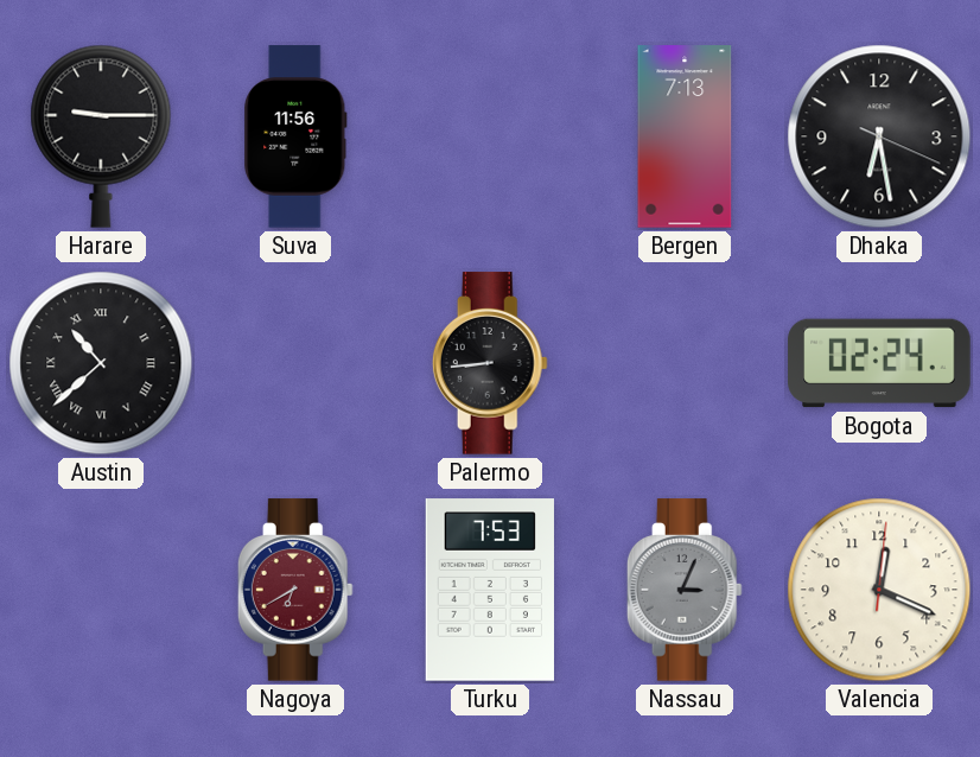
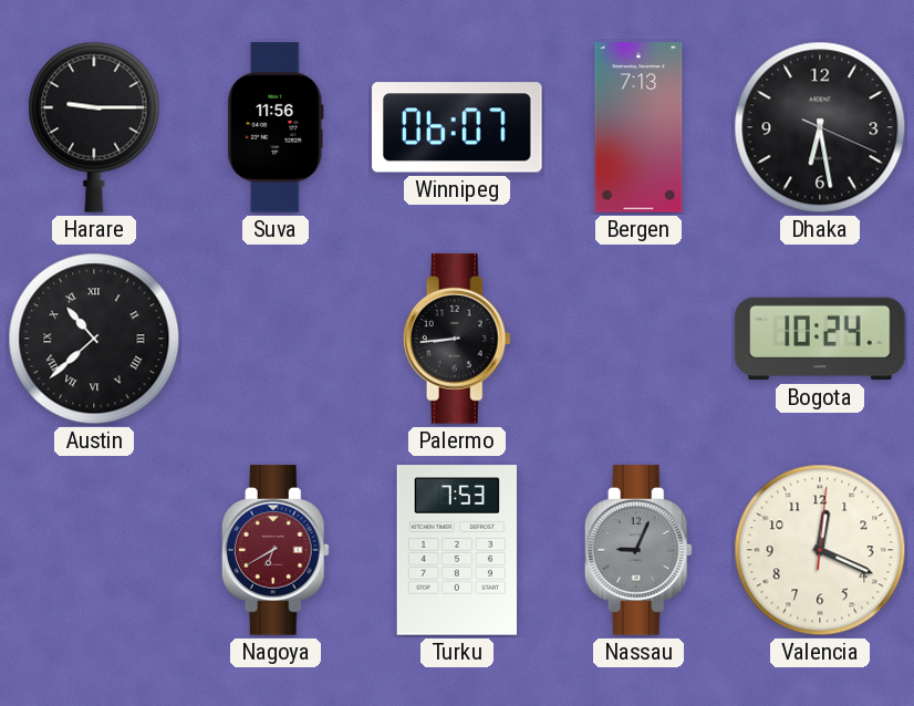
Winnipeg: none -> 06:07
Bogota: 02:24 -> 10:24
Nassau: 3:04 -> 9:04
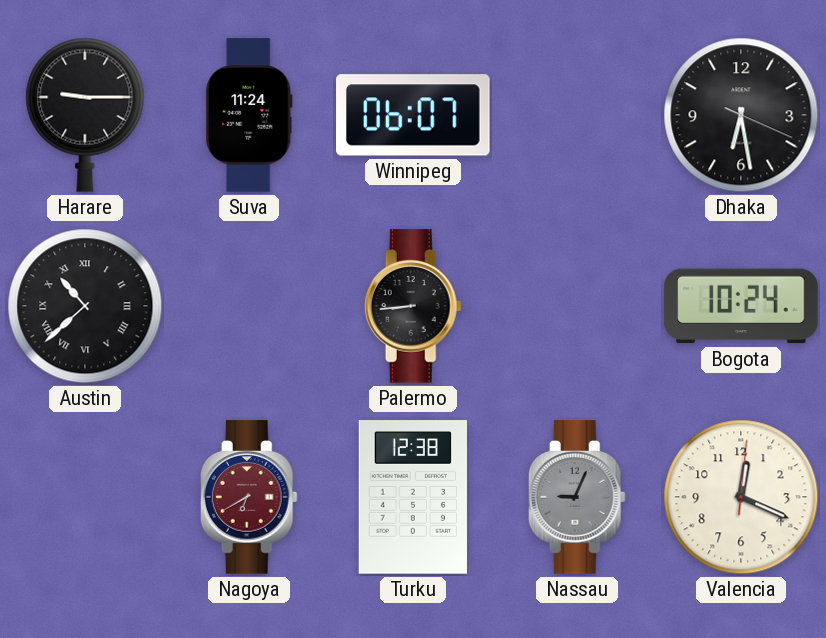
Suva: 11:56 -> 11:24
Bergen: 7:13 -> none
Turku: 7:53 -> 12:38
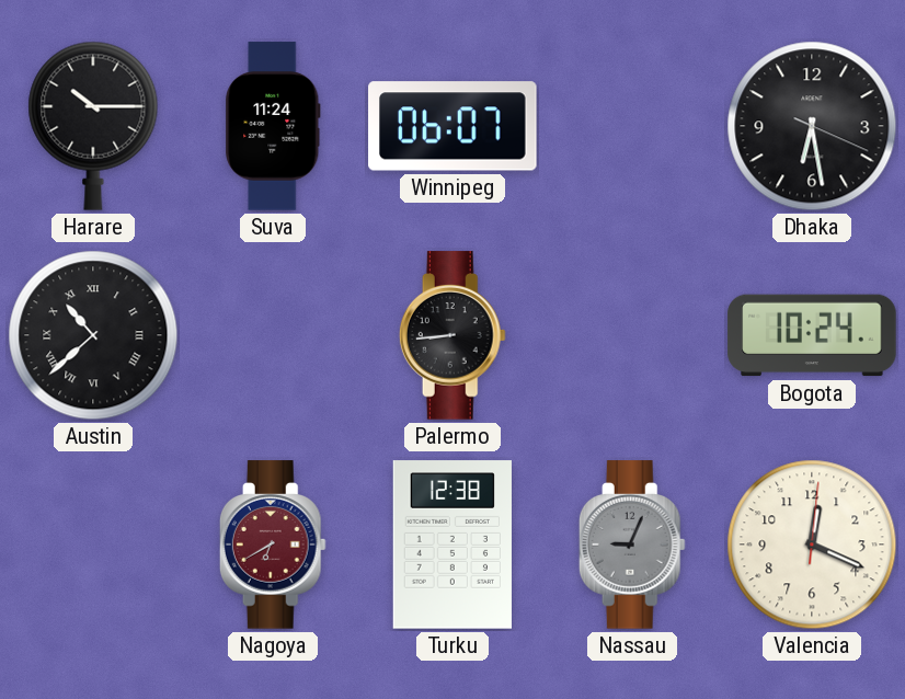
Harare: 9:15 -> 10:15
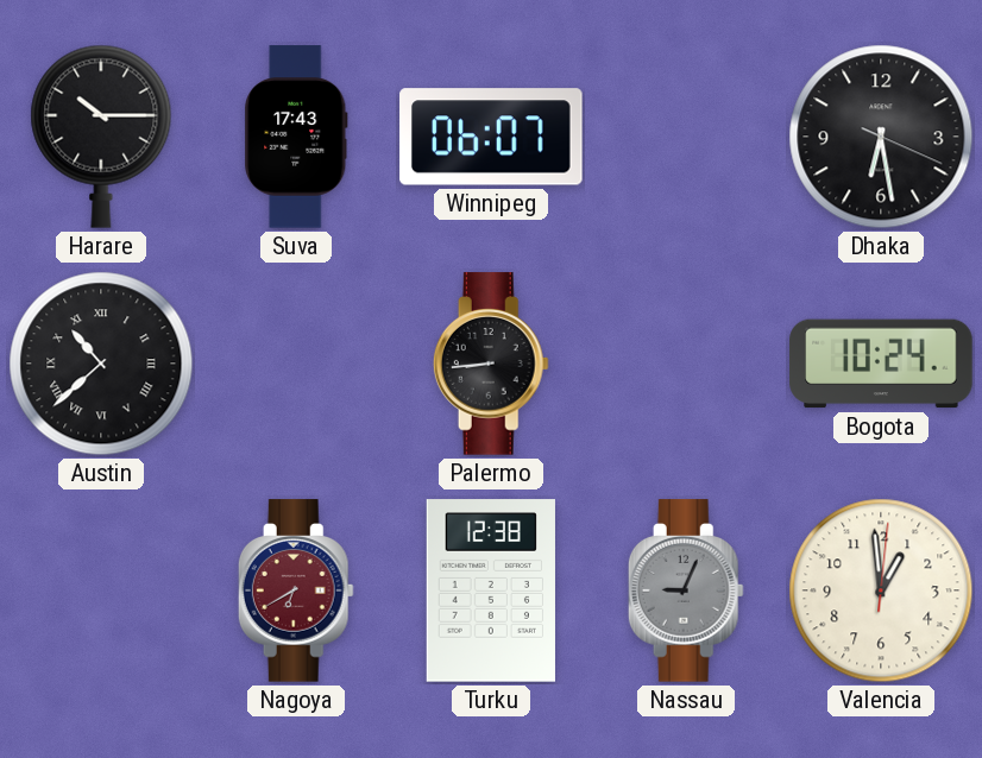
Suva: 11:24 -> 17:43
Valencia: 12:19 -> 12:59
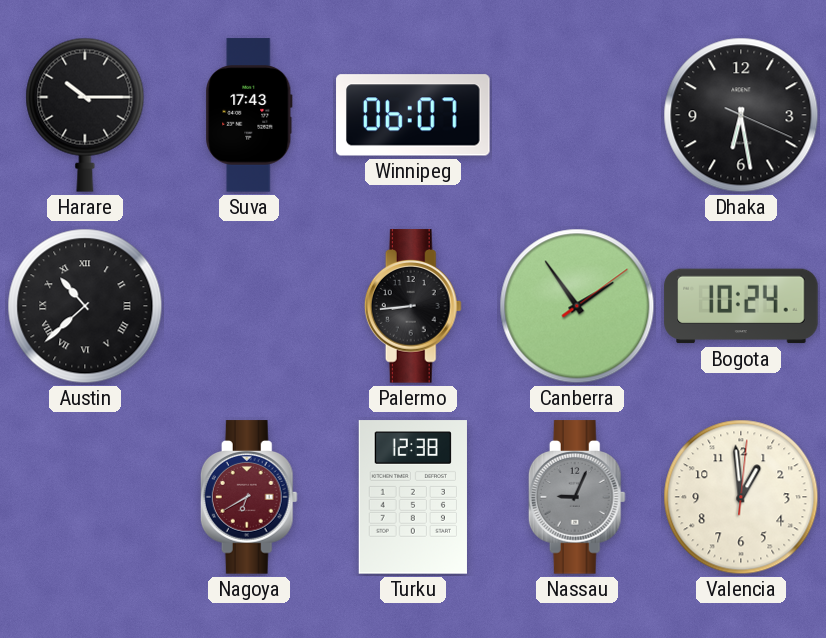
Canberra: none -> 1:54
